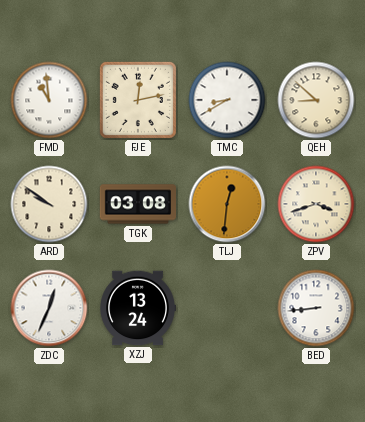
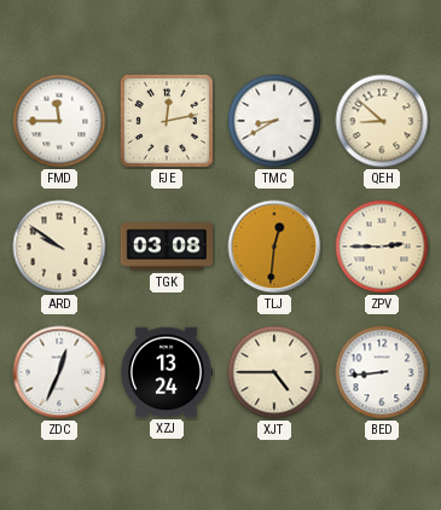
FMD: 10:59 -> 11:45
ZPV: 3:42 -> 2:45
XJT: none -> 4:45
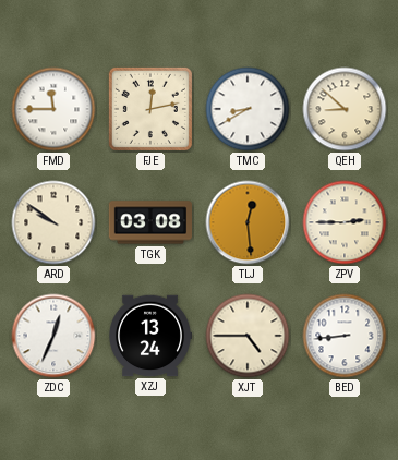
TLJ: 12:31 -> 12:29
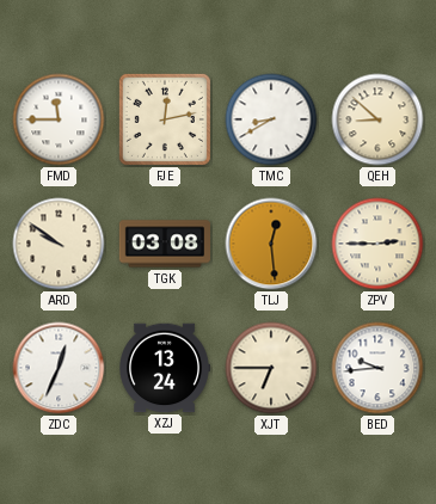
XJT: 4:45 -> 6:45
BED: 8:44 -> 9:44
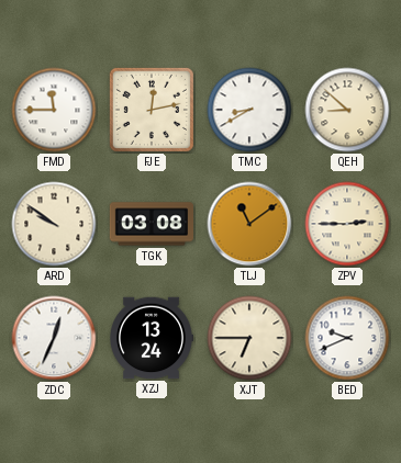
TLJ: 12:29 -> 11:09
BED: 9:44 -> 9:41
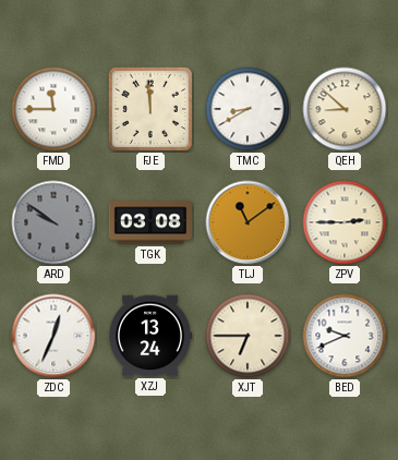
FJE: 12:13 -> 11:59
ARD dial: cream -> grey
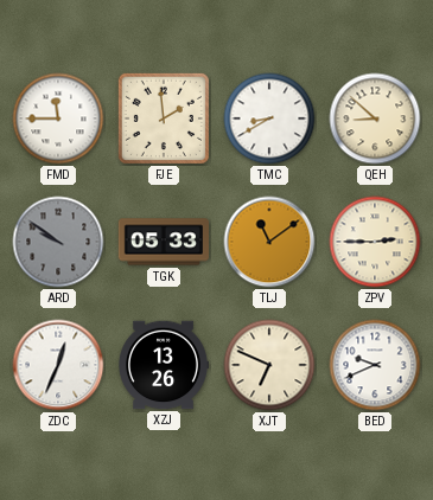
FJE: 11:59 -> 1:59
TGK: 03:08 -> 05:33
XZJ: 13:24 -> 13:26
XJT: 6:45 -> 6:49
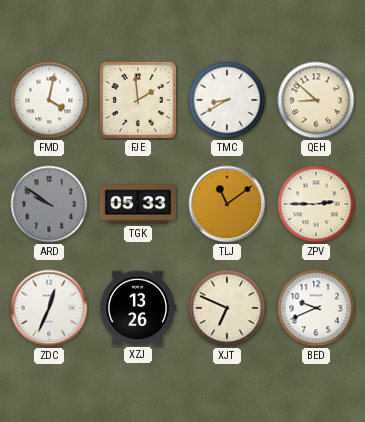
FMD: 11:45 -> 4:02
